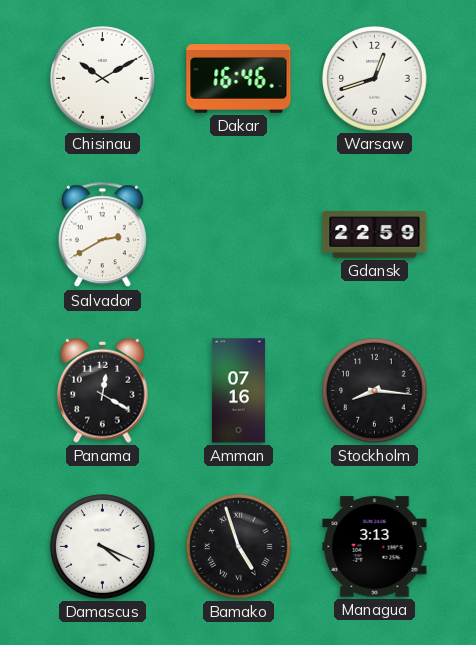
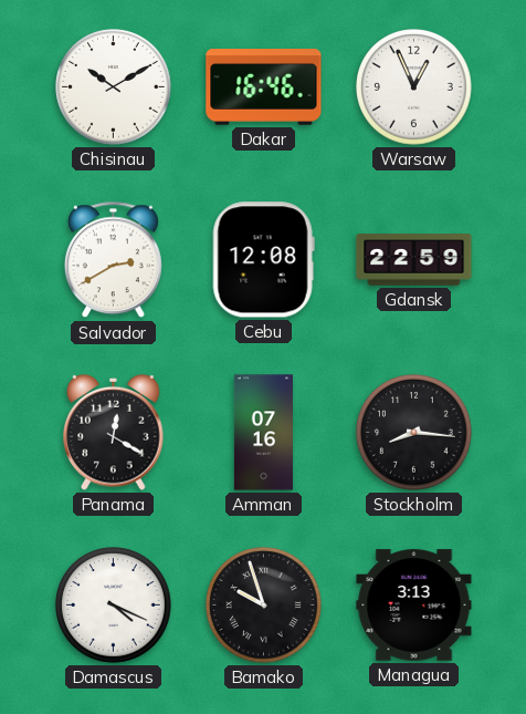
Warsaw: 12:42 -> 12:56
Cebu: none -> 12:08
Bamako: 4:57 -> 9:57
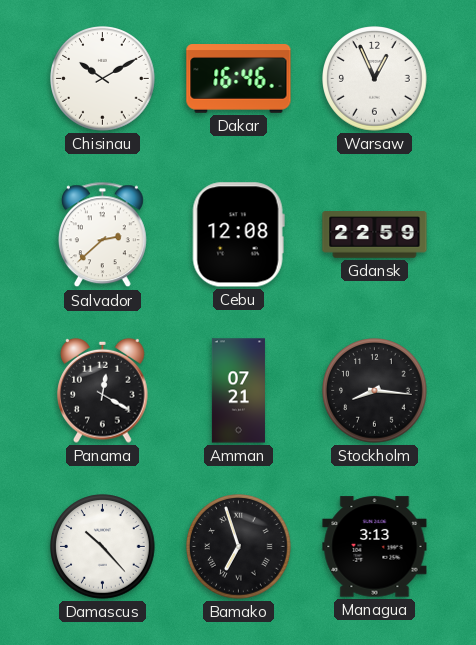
Salvador: 2:40 -> 2:38
Amman: 07:16 -> 07:21
Damascus: 4:19 -> 10:23
Bamako: 9:57 -> 6:57
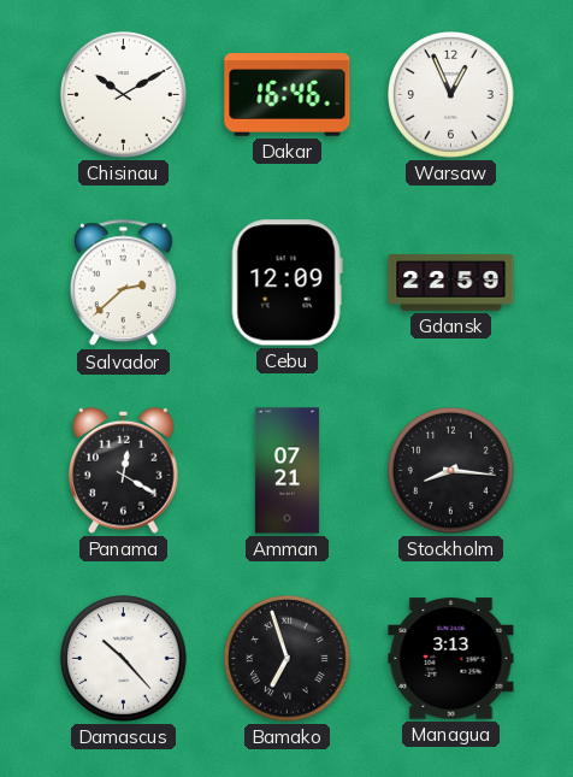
Cebu: 12:08 -> 12:09
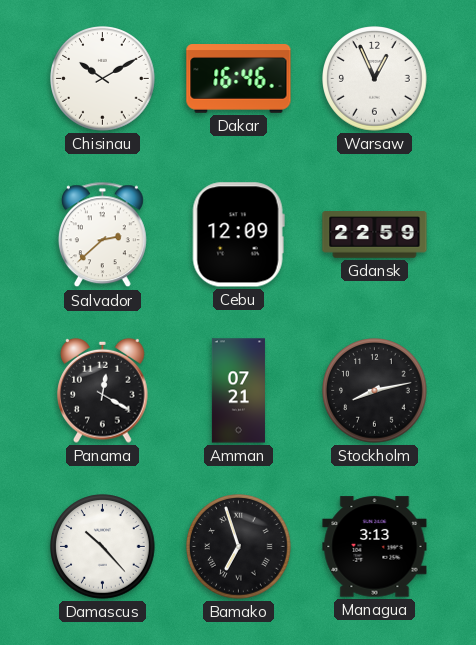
Stockholm: 8:16 -> 8:13
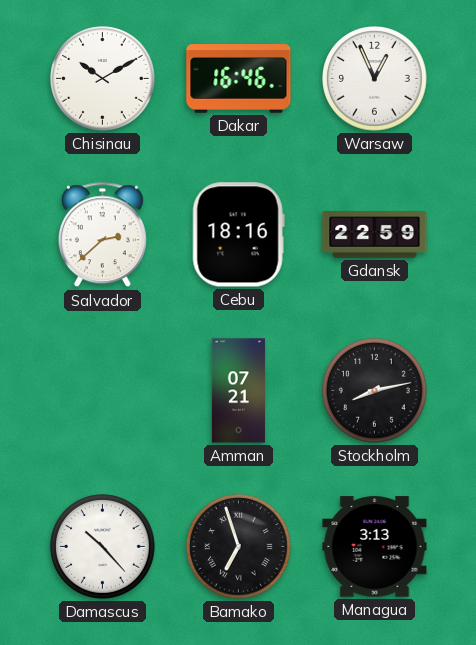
Cebu: 12:09 -> 18:16
Panama: 12:20 -> none
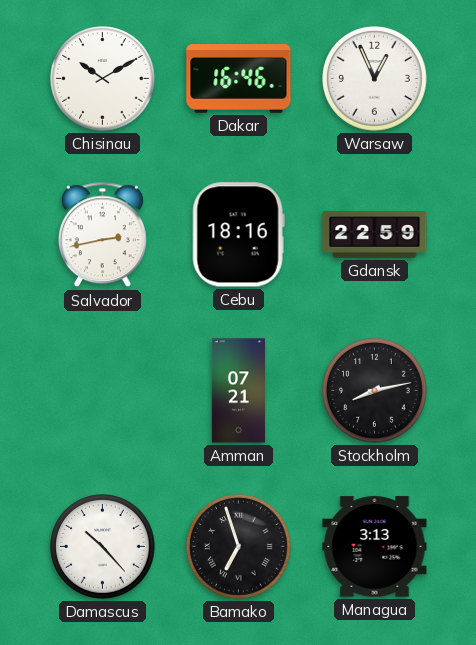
Salvador: 2:38 -> 2:43
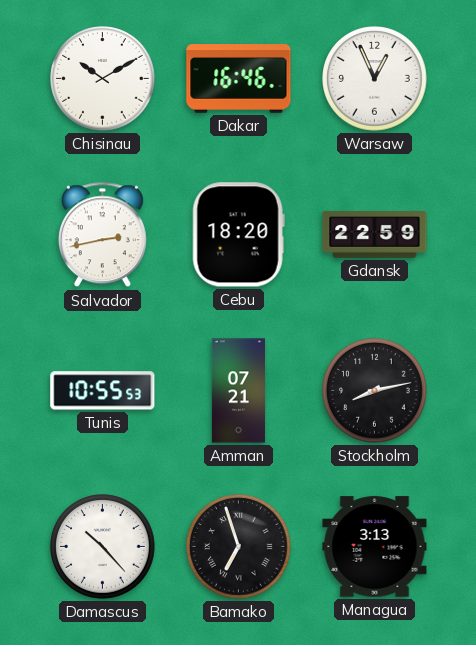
Cebu: 18:16 -> 18:20
Tunis: none -> 10:55
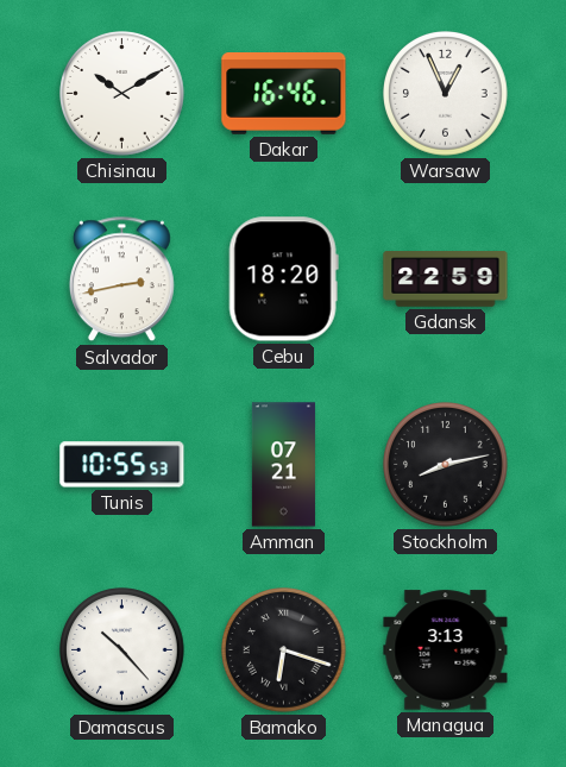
Bamako: 6:57 -> 6:18
